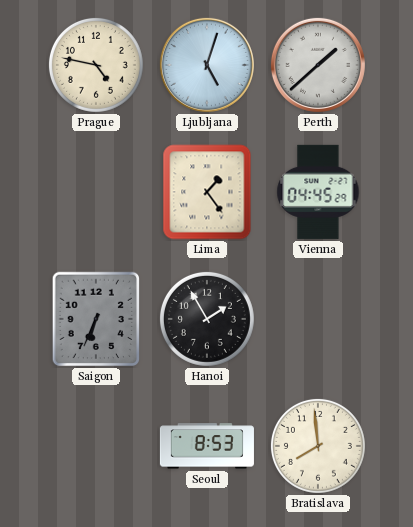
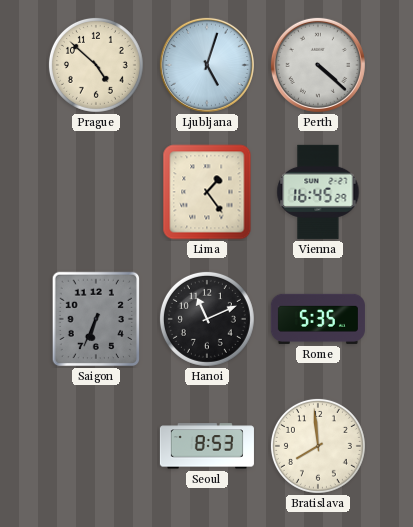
Prague: 4:47 -> 4:52
Perth: 1:38 -> 4:22
Vienna: 04:45 -> 16:45
Hanoi: 1:55 -> 11:11
Rome: none -> 5:35
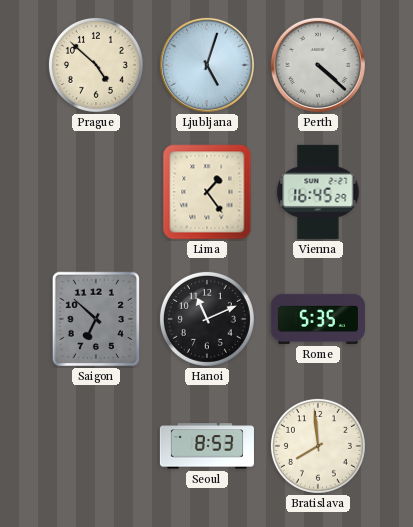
Saigon: 6:34 -> 6:52
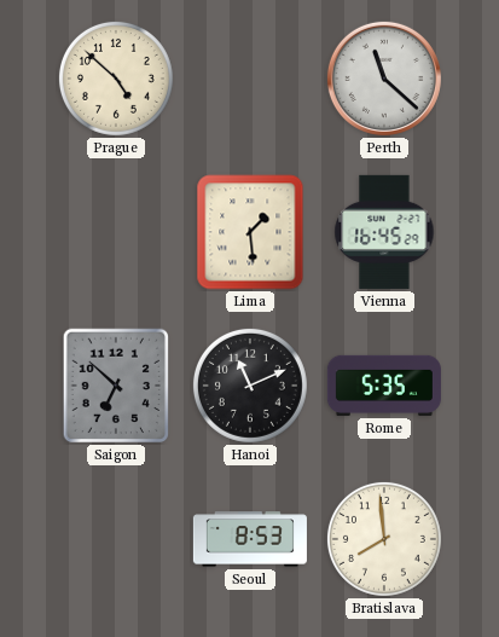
Ljubljana: 5:03 -> none
Perth: 4:22 -> 11:22
Lima: 1:24 -> 1:29
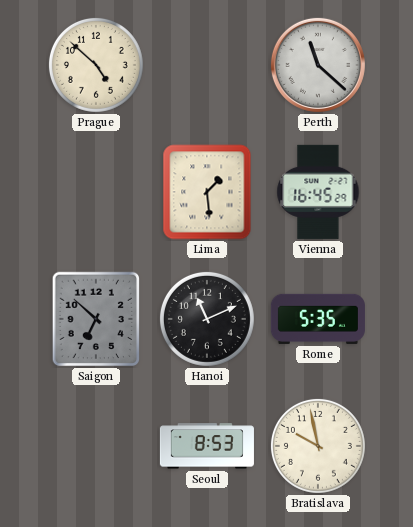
Bratislava: 7:59 -> 9:58
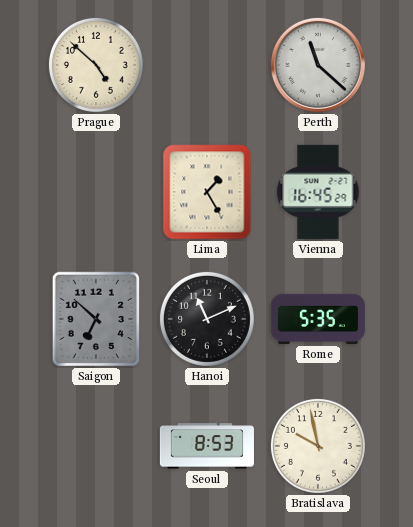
Lima: 1:29 -> 1:25
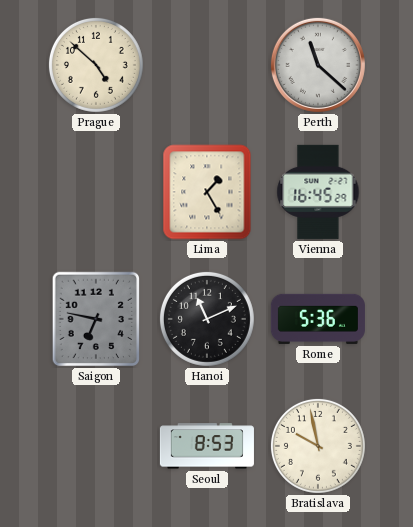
Saigon: 6:52 -> 6:47
Rome: 5:35 -> 5:36
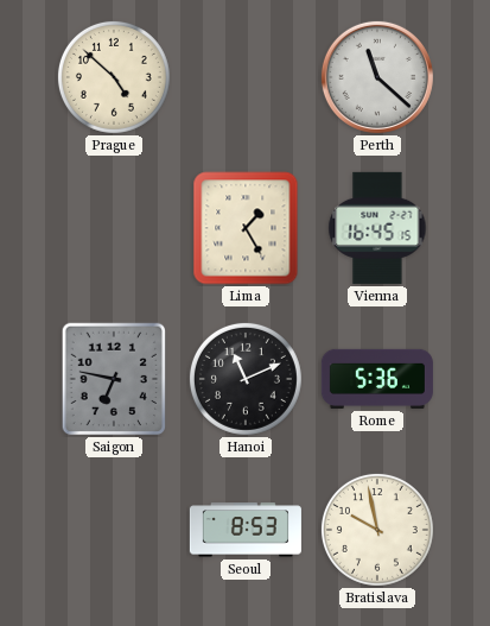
Vienna: 16:45:29 -> 16:45:15
